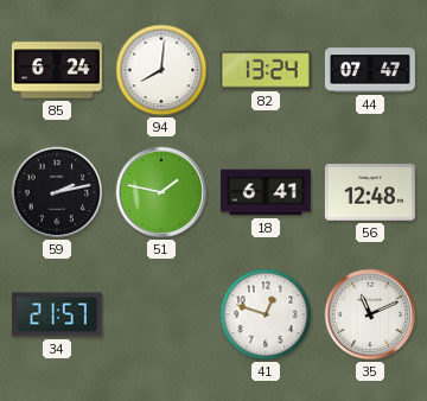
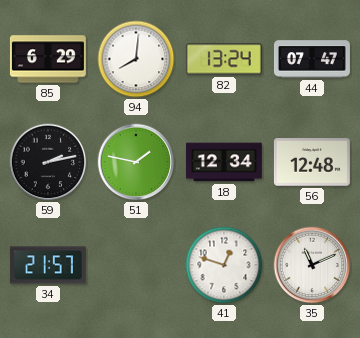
85: 6:24 -> 6:29
18: 6:41 -> 12:34
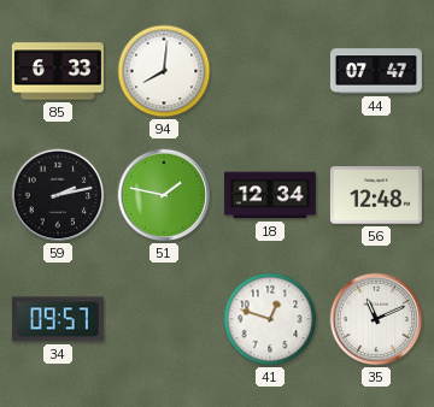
85: 6:29 -> 6:33
82: 13:24 -> none
34: 21:57 -> 09:57
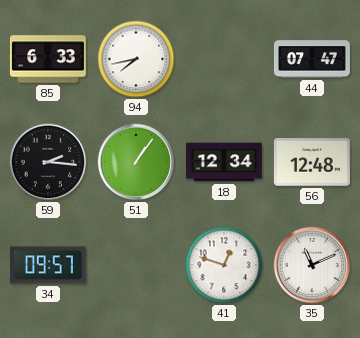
94: 8:01 -> 7:43
59: 2:13 -> 2:16
51: 1:47 -> 1:06
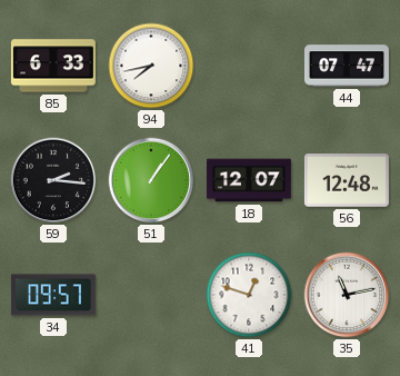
18: 12:34 -> 12:07
35: 11:11 -> 11:13
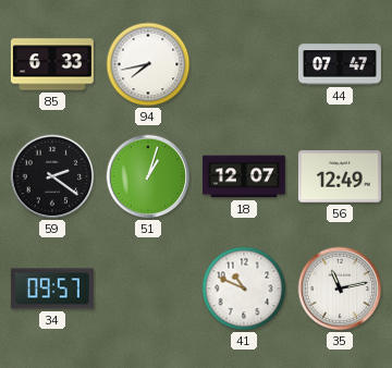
59: 2:16 -> 2:21
51: 1:06 -> 1:03
56: 12:48 -> 12:49
41: 12:48 -> 10:49
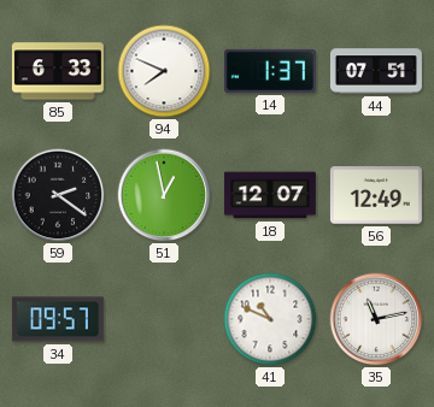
94: 7:43 -> 7:49
14: none -> 1:37
44: 07:47 -> 07:51
51: 1:03 -> 12:58
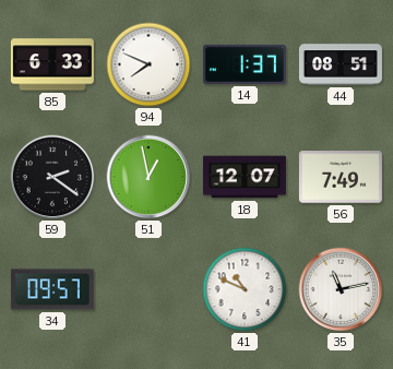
44: 07:51 -> 08:51
56: 12:49 -> 7:49
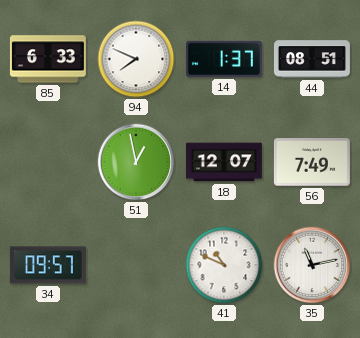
59: 2:21 -> none
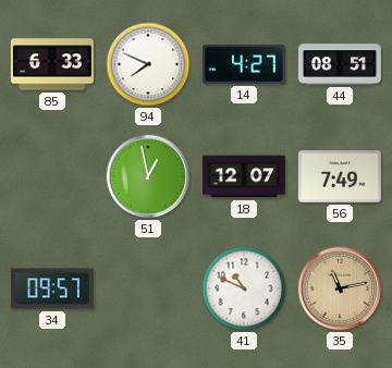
14: 1:37 -> 4:27
35 dial: white -> champagne
